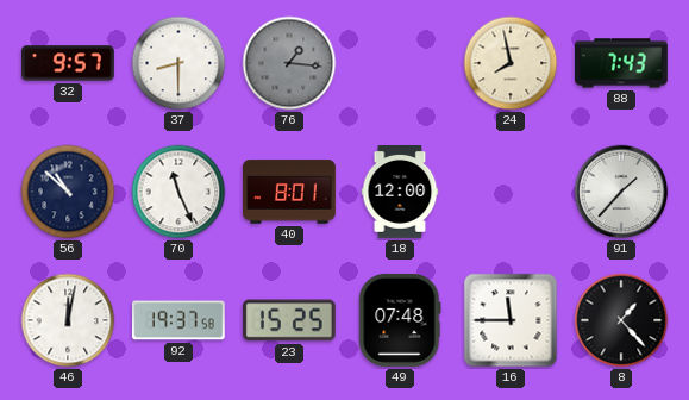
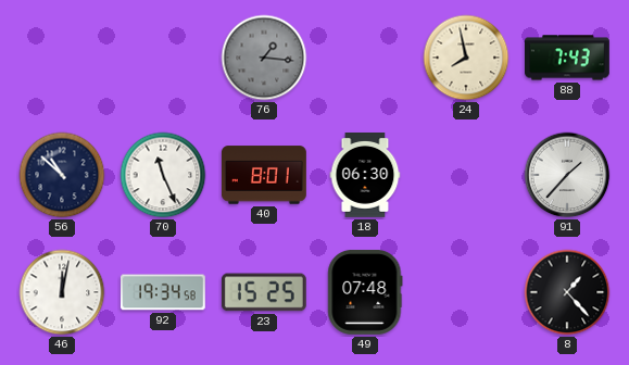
32: 9:57 -> none
37: 8:30 -> none
18: 12:00 -> 06:30
92: 19:37 -> 19:34
16: 11:45 -> none
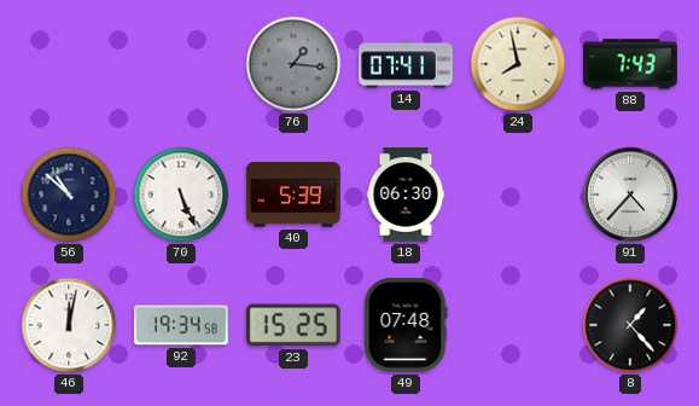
14: none -> 07:41
70: 11:26 -> 5:26
40: 8:01 -> 5:39
91: 1:37 -> 4:37
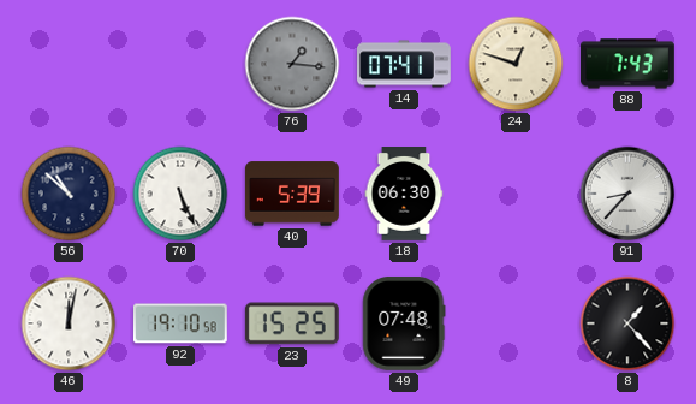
24: 7:58 -> 12:48
91: 4:37 -> 8:37
92: 19:34 -> 19:10
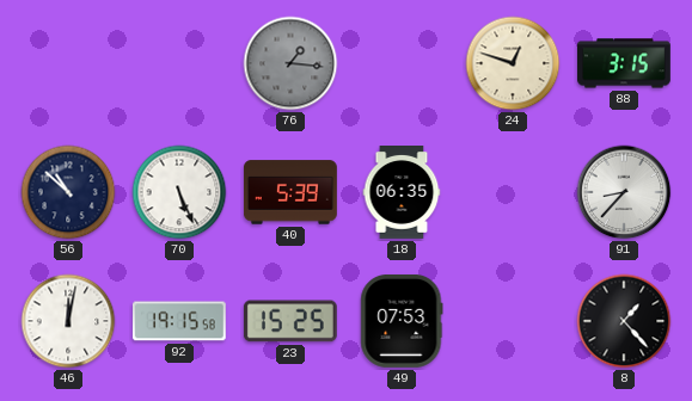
14: 07:41 -> none
88: 7:43 -> 3:15
18: 06:30 -> 06:35
92: 19:10 -> 19:15
49: 07:48 -> 07:53
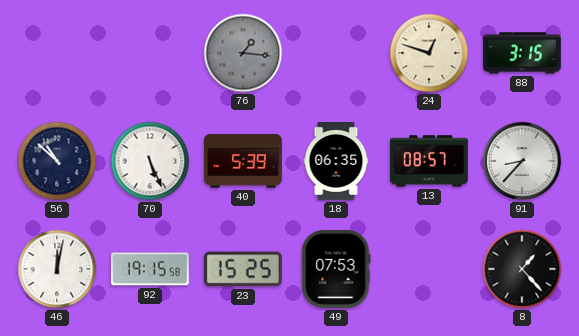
13: none -> 08:57
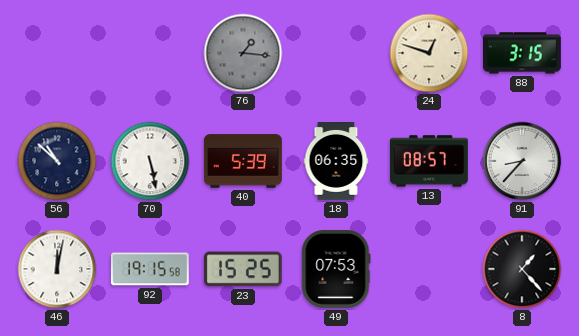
70: 5:26 -> 5:28
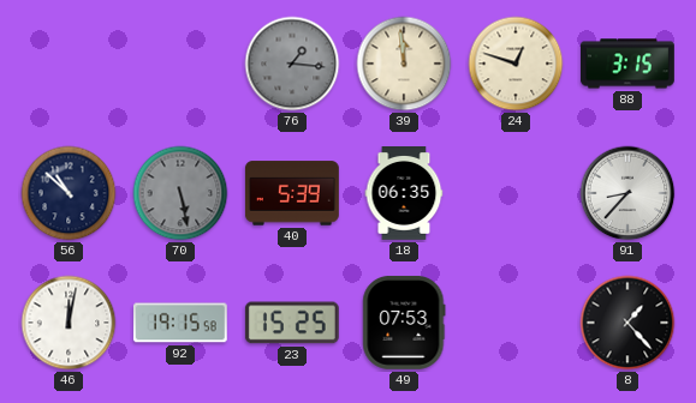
39: none -> 11:59
70 dial: white -> grey
13: 08:57 -> none
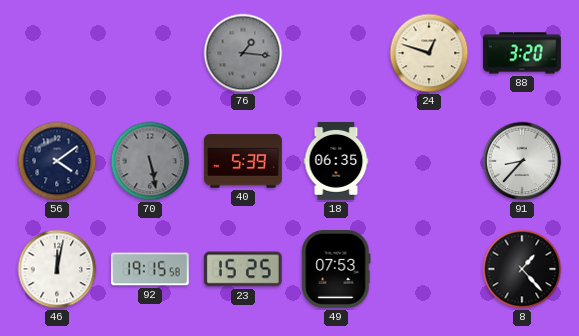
39: 11:59 -> none
88: 3:15 -> 3:20
56: 10:52 -> 4:09
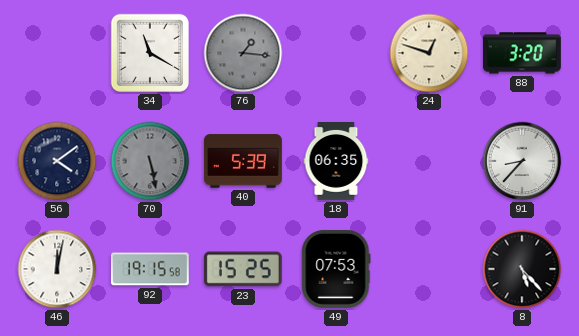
34: none -> 11:20
8: 1:23 -> 5:23
